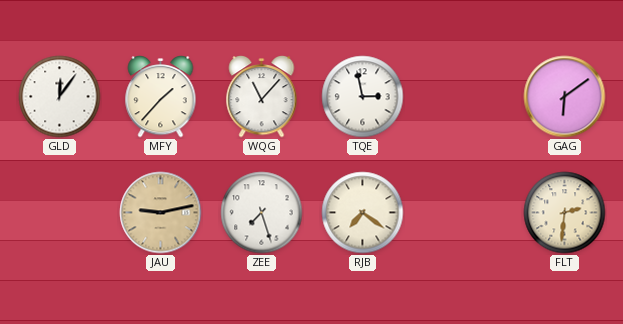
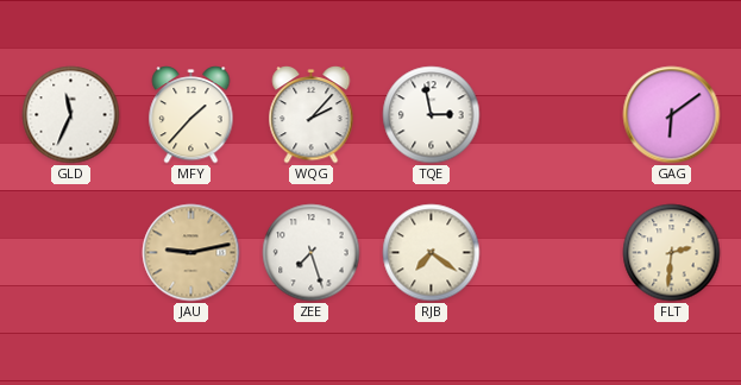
GLD: 12:06 -> 11:34
WQG: 11:07 -> 2:07
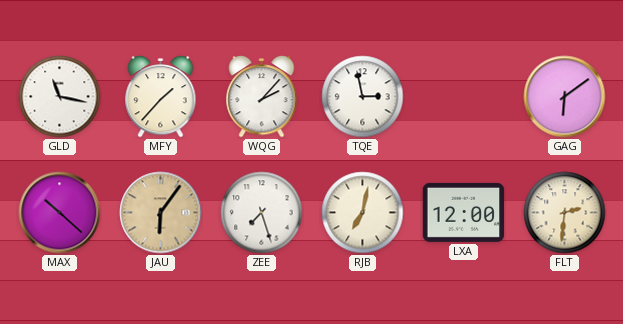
GLD: 11:34 -> 11:17
MAX: none -> 10:22
JAU: 9:13 -> 6:06
RJB: 7:21 -> 7:02
LXA: none -> 12:00
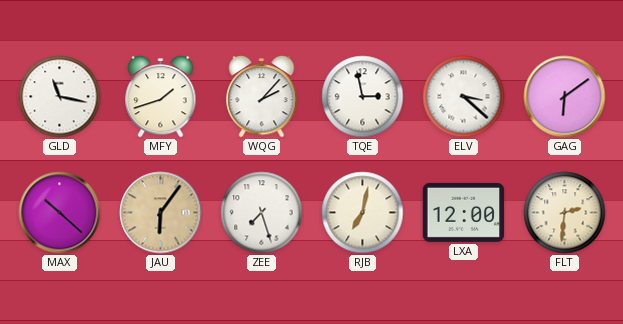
MFY: 1:37 -> 1:42
ELV: none -> 3:22
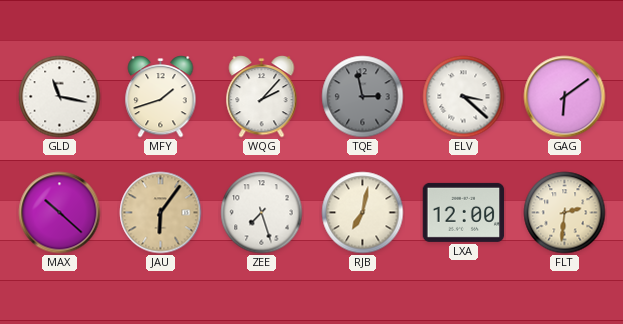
TQE dial: white -> grey
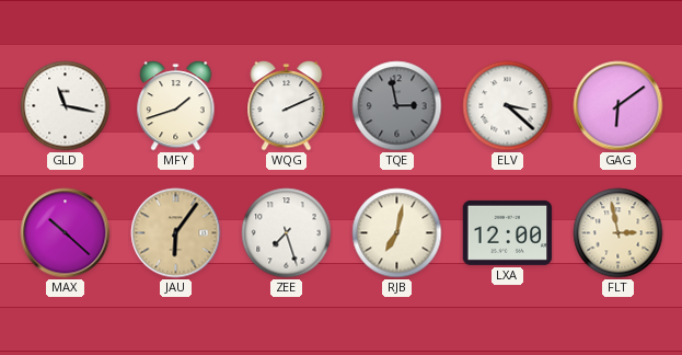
WQG: 2:07 -> 2:11
FLT: 2:31 -> 2:58
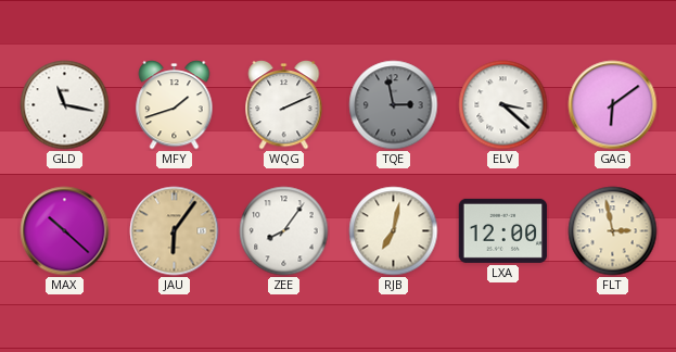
ZEE: 7:27 -> 8:06
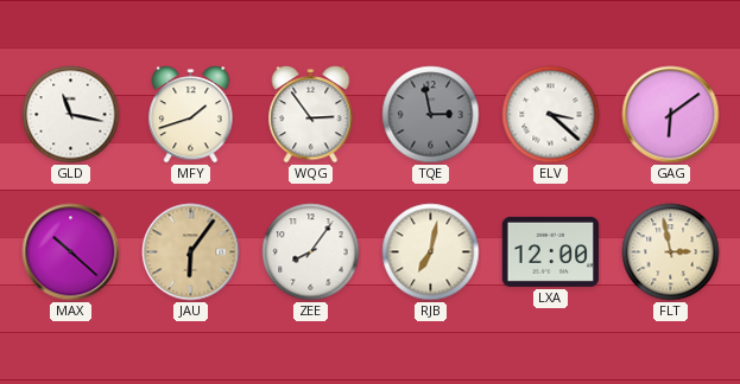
WQG: 2:11 -> 2:54
